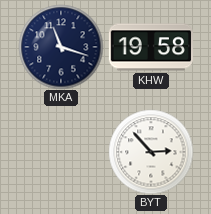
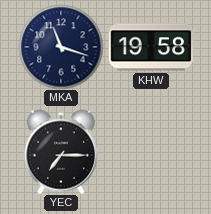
YEC: none -> 7:15
BYT: 2:53 -> none
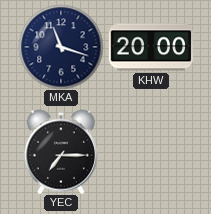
KHW: 19:58 -> 20:00
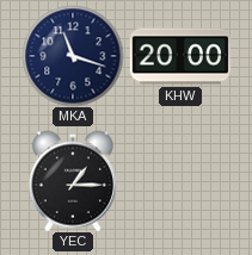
YEC: 7:15 -> 1:15
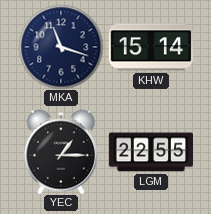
KHW: 20:00 -> 15:14
LGM: none -> 22:55
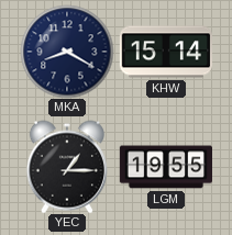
MKA: 11:18 -> 8:20
LGM: 22:55 -> 19:55
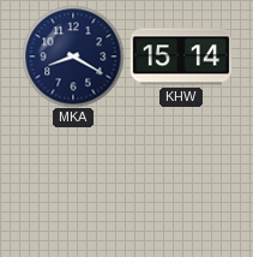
YEC: 1:15 -> none
LGM: 19:55 -> none
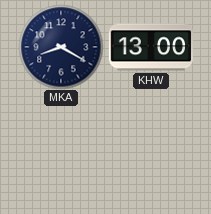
KHW: 15:14 -> 13:00
